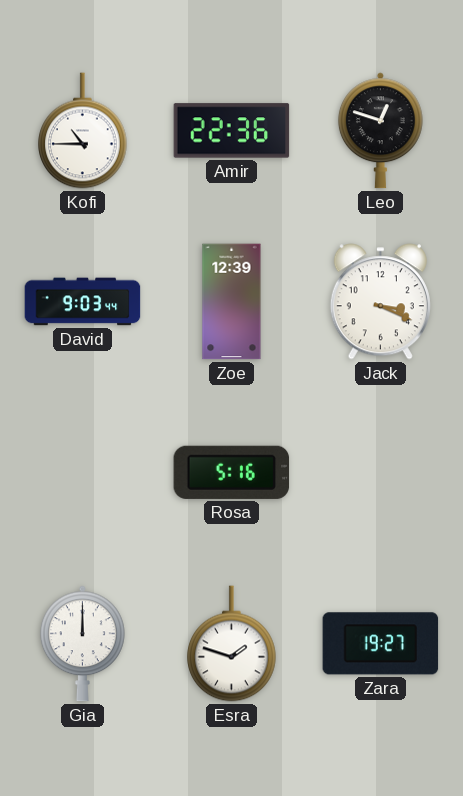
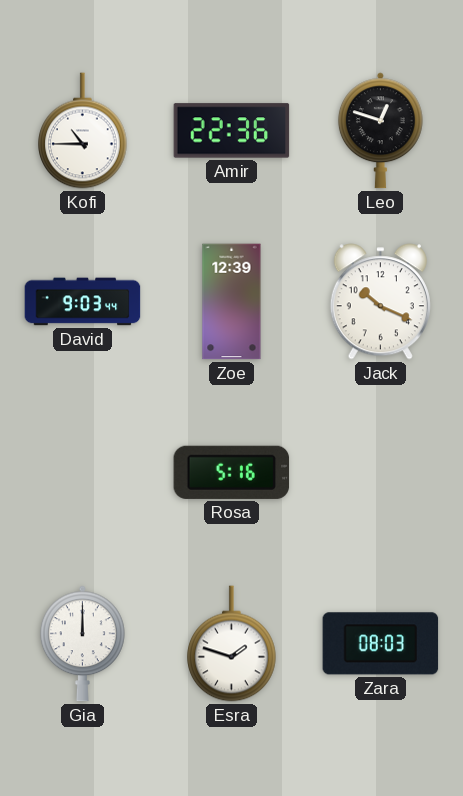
Jack: 3:19 -> 10:19
Zara: 19:27 -> 08:03
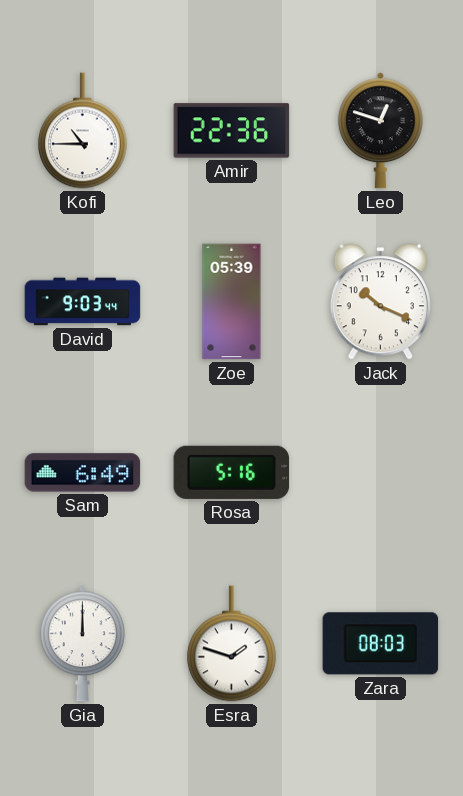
Zoe: 12:39 -> 05:39
Sam: none -> 6:49
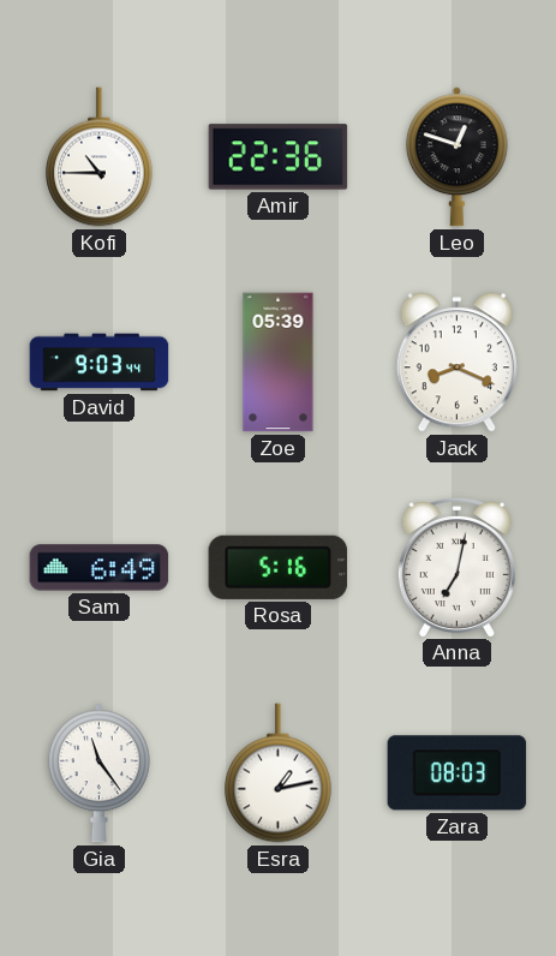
Jack: 10:19 -> 8:19
Anna: none -> 7:02
Gia: 12:00 -> 11:24
Esra: 1:48 -> 1:13
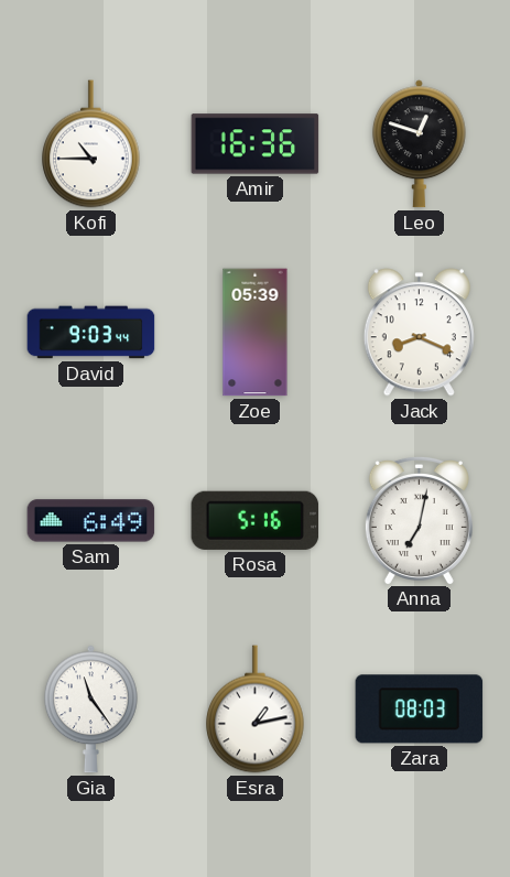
Amir: 22:36 -> 16:36
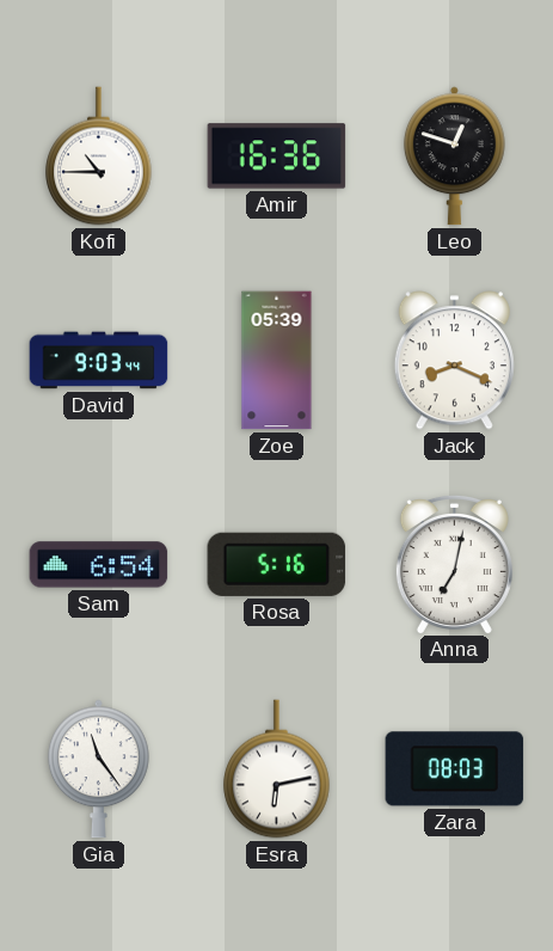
Sam: 6:49 -> 6:54
Esra: 1:13 -> 6:13
